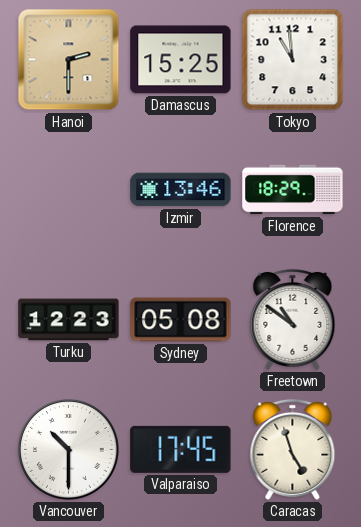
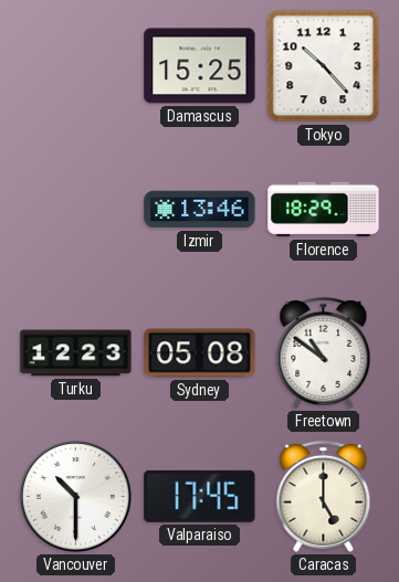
Hanoi: 2:30 -> none
Tokyo: 10:59 -> 10:23
Caracas: 4:57 -> 5:00
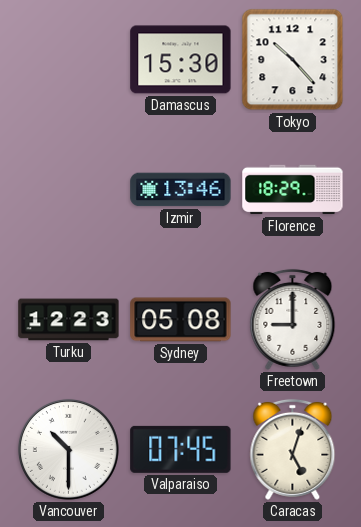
Damascus: 15:25 -> 15:30
Freetown: 10:51 -> 9:00
Valparaiso: 17:45 -> 07:45
Caracas: 5:00 -> 5:03
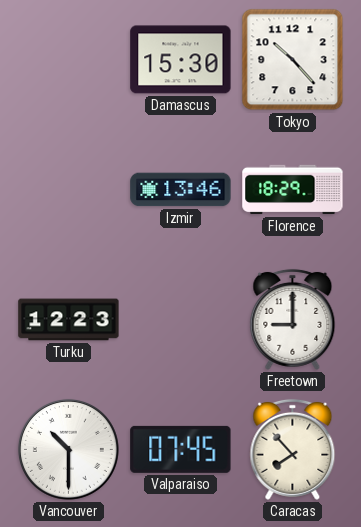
Sydney: 05:08 -> none
Caracas: 5:03 -> 7:53
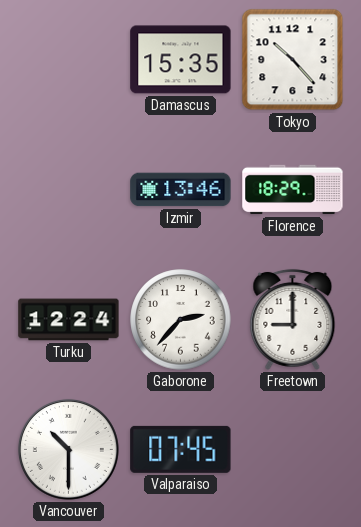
Damascus: 15:30 -> 15:35
Turku: 12:23 -> 12:24
Gaborone: none -> 2:37
Caracas: 7:53 -> none
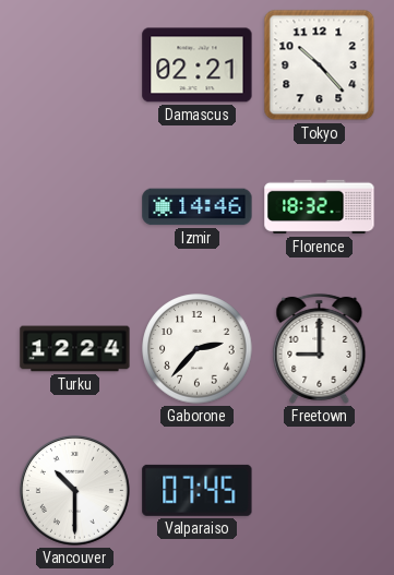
Damascus: 15:35 -> 02:21
Izmir: 13:46 -> 14:46
Florence: 18:29 -> 18:32
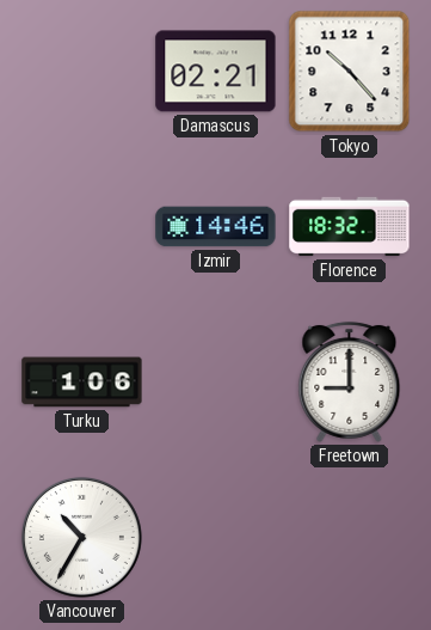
Turku: 12:24 -> 1:06
Gaborone: 2:37 -> none
Vancouver: 10:30 -> 10:35
Valparaiso: 07:45 -> none
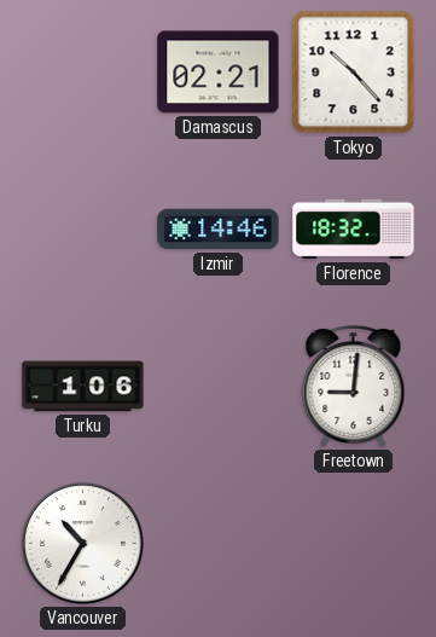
Freetown: 9:00 -> 9:01
